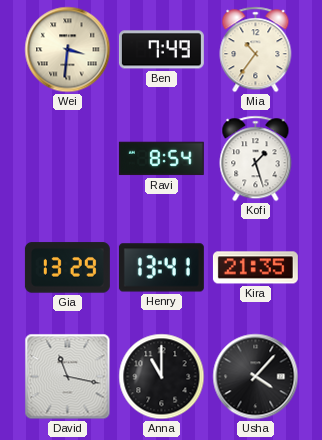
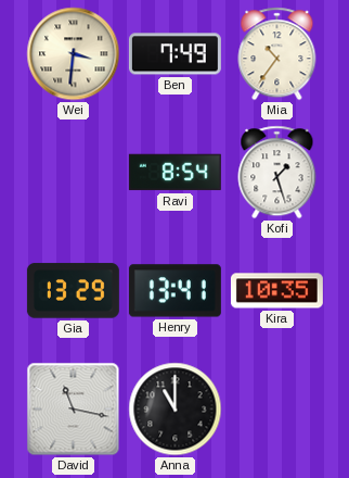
Kira: 21:35 -> 10:35
Usha: 4:07 -> none
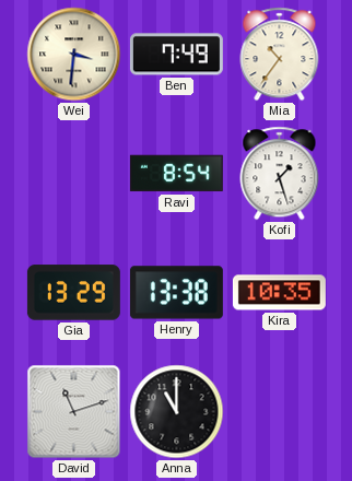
Henry: 13:41 -> 13:38
David: 11:17 -> 11:12
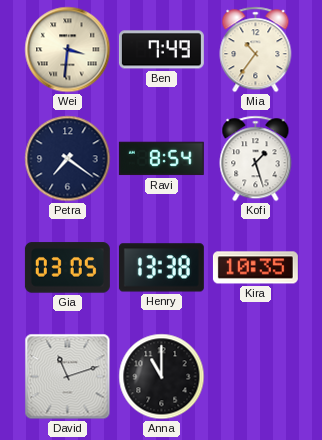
Petra: none -> 7:21
Gia: 13:29 -> 03:05
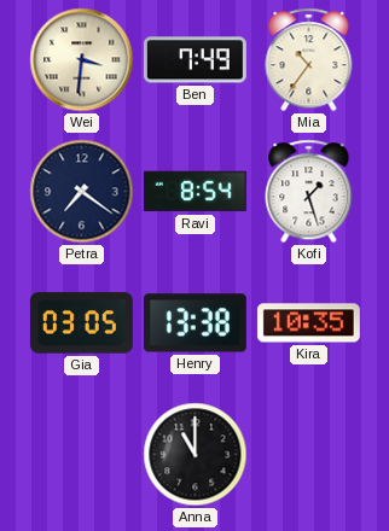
David: 11:12 -> none
